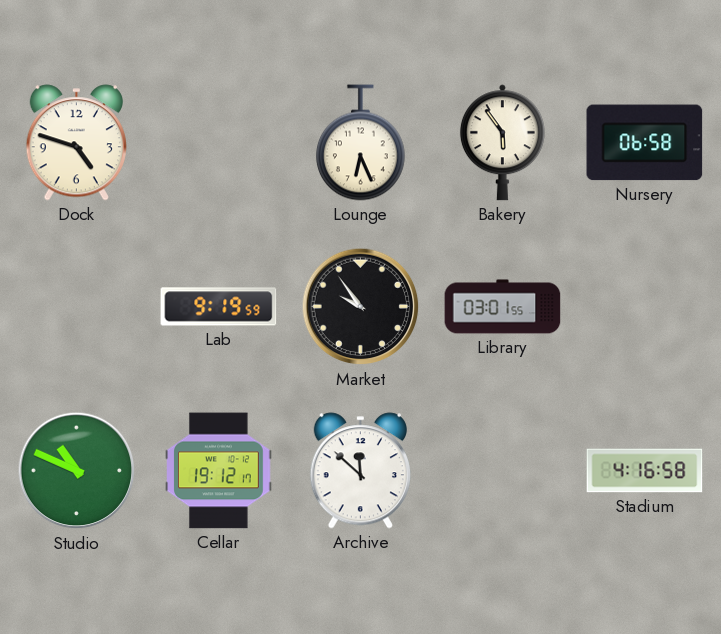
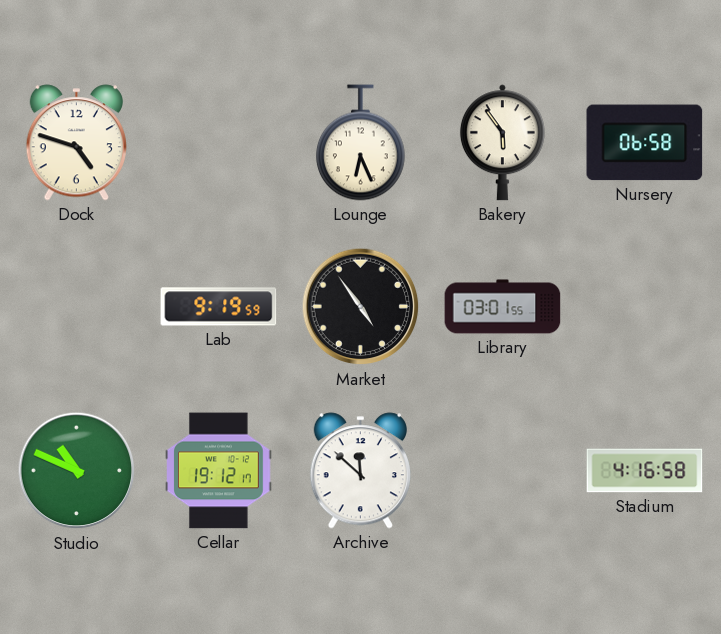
Market: 9:54 -> 4:54
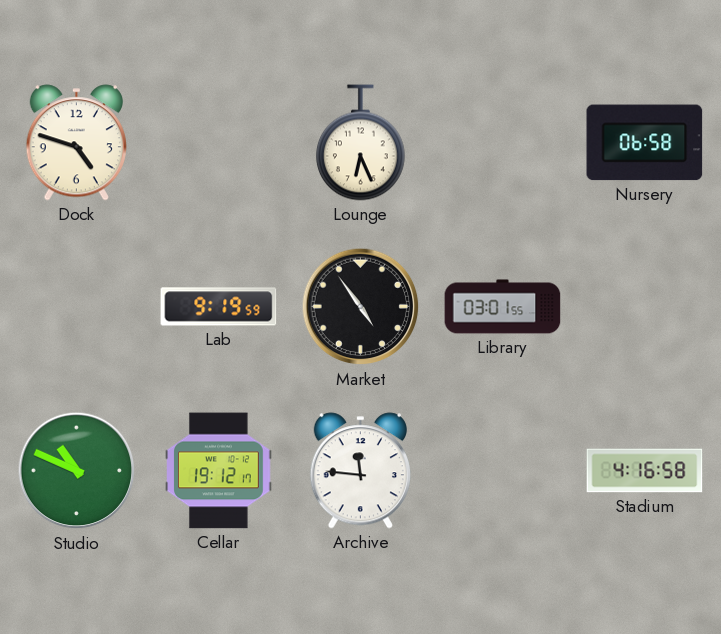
Bakery: 5:54 -> none
Archive: 11:52 -> 11:46
